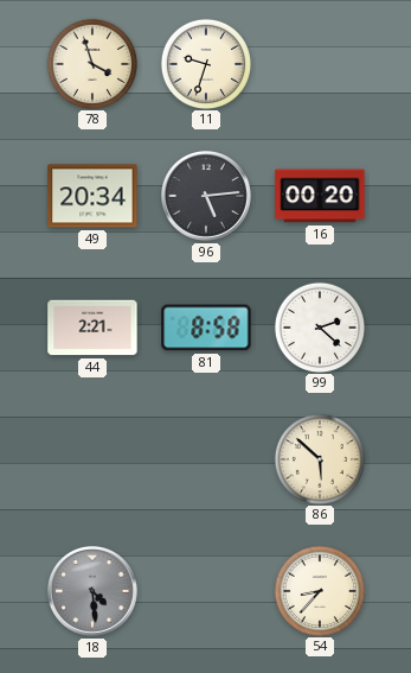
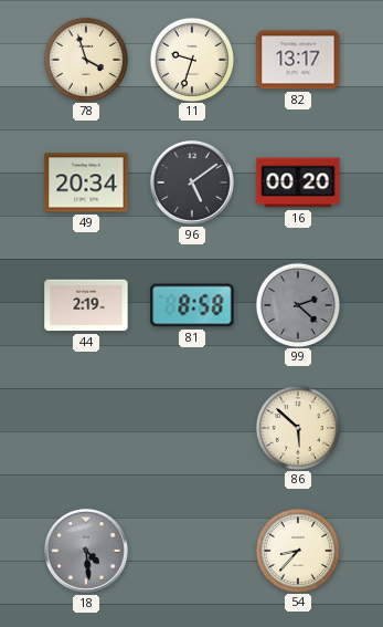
82: none -> 13:17
96: 5:14 -> 5:09
44: 2:21 -> 2:19
99 dial: white -> grey
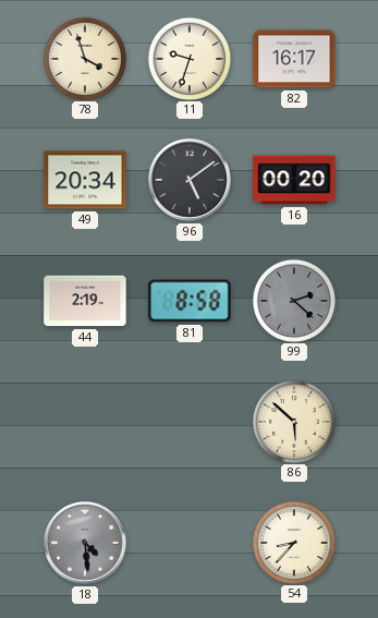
82: 13:17 -> 16:17
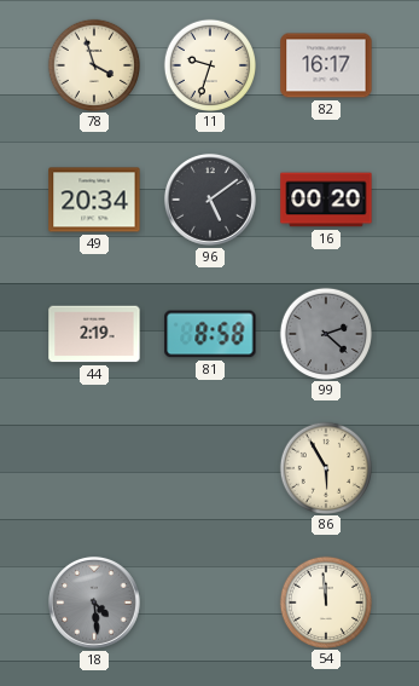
86: 5:52 -> 5:55
54: 8:37 -> 11:59
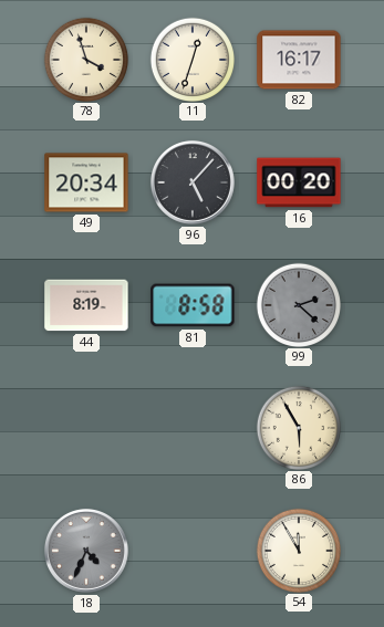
11: 9:33 -> 12:33
96: 5:09 -> 5:07
44: 2:19 -> 8:19
18: 4:29 -> 4:34
54: 11:59 -> 11:55
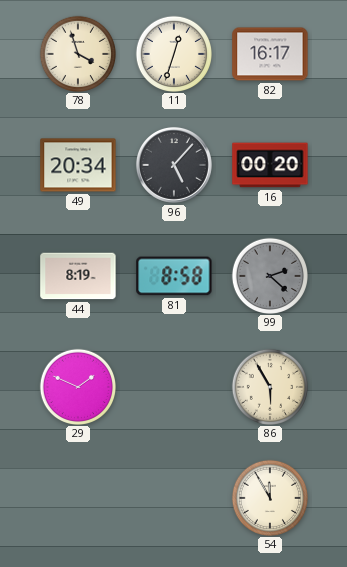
29: none -> 1:49
18: 4:34 -> none
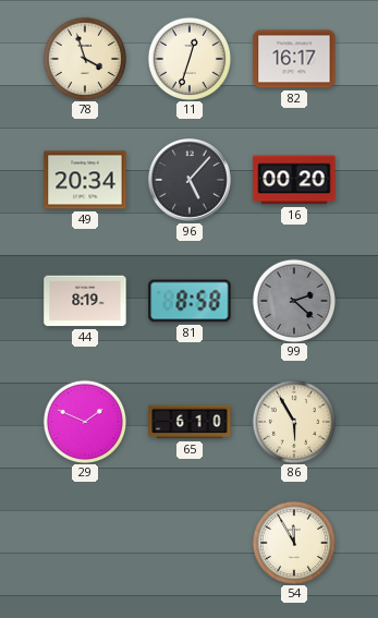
65: none -> 6:10
